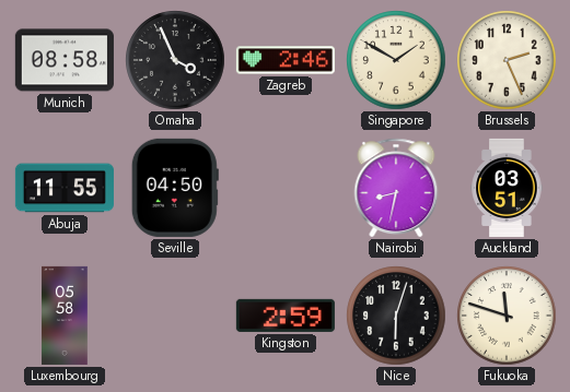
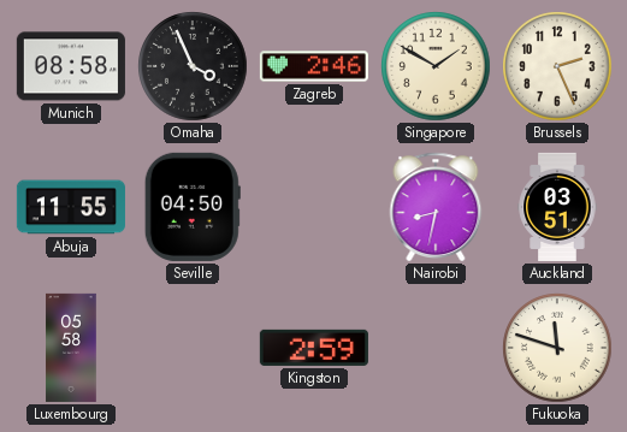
Nice: 6:03 -> none
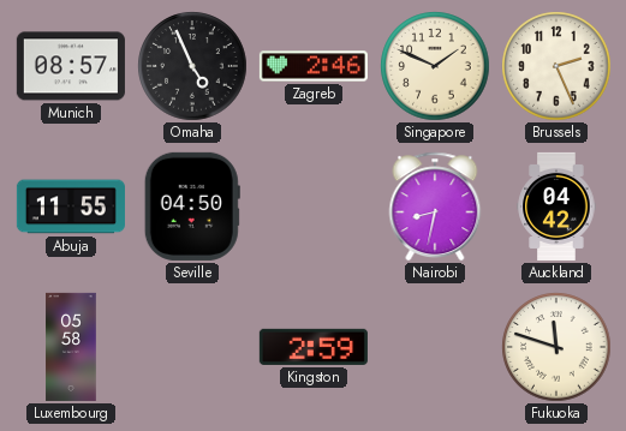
Munich: 08:58 -> 08:57
Omaha: 3:56 -> 4:56
Singapore: 1:50 -> 1:49
Auckland: 03:51 -> 04:42
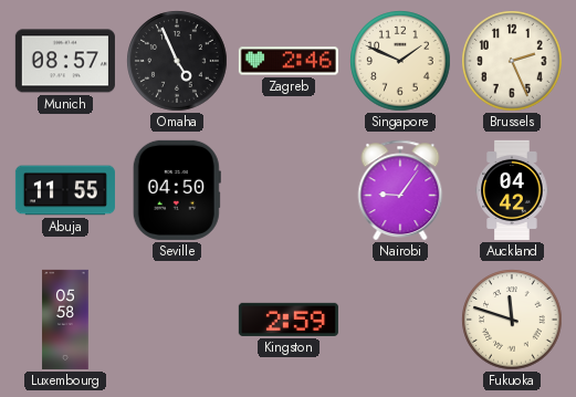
Nairobi: 8:32 -> 9:06
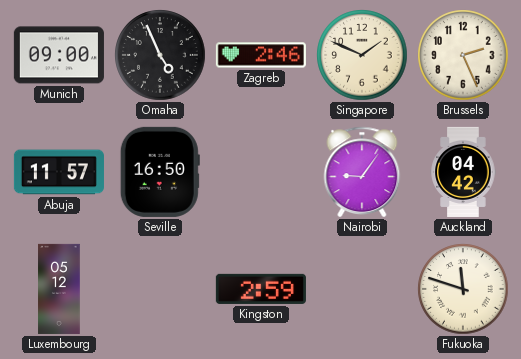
Munich: 08:57 -> 09:00
Abuja: 11:55 -> 11:57
Seville: 04:50 -> 16:50
Luxembourg: 05:58 -> 05:12
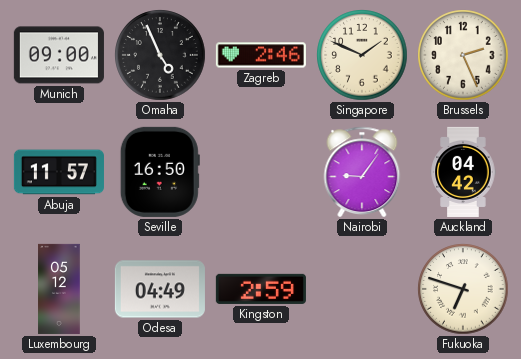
Odesa: none -> 04:49
Fukuoka: 11:48 -> 6:48
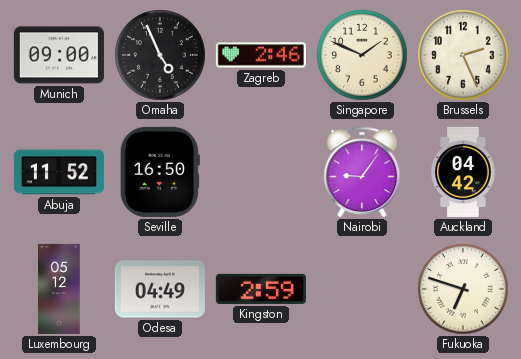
Abuja: 11:57 -> 11:52
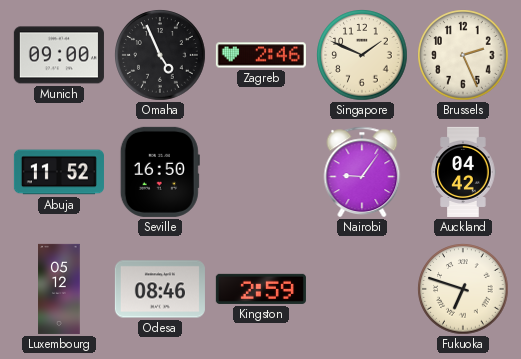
Odesa: 04:49 -> 08:46
